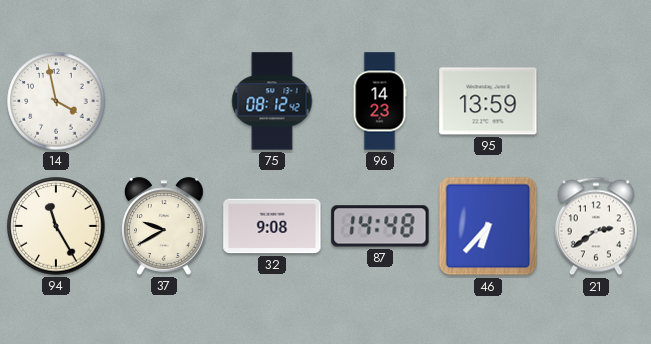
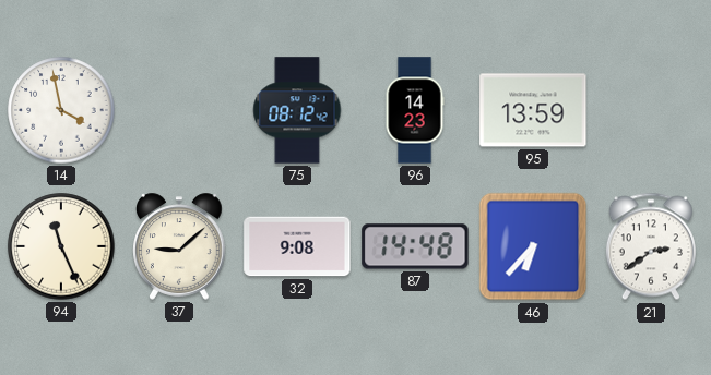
94: 11:25 -> 11:26
37: 9:40 -> 9:08
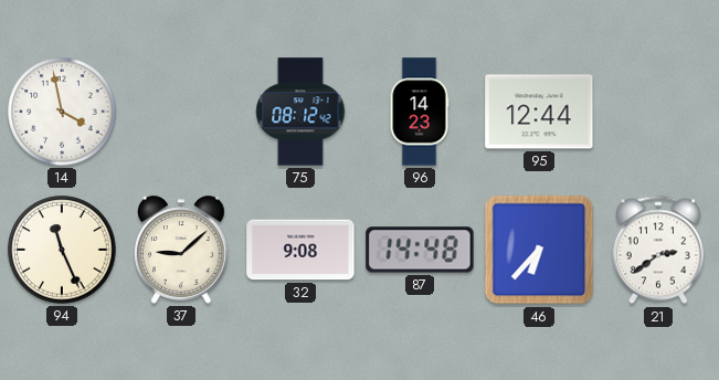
95: 13:59 -> 12:44
